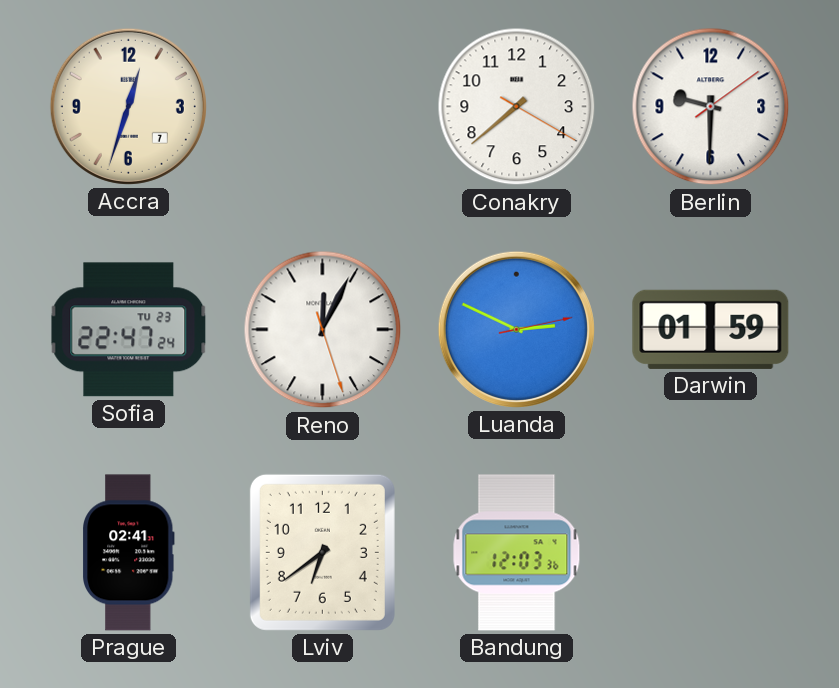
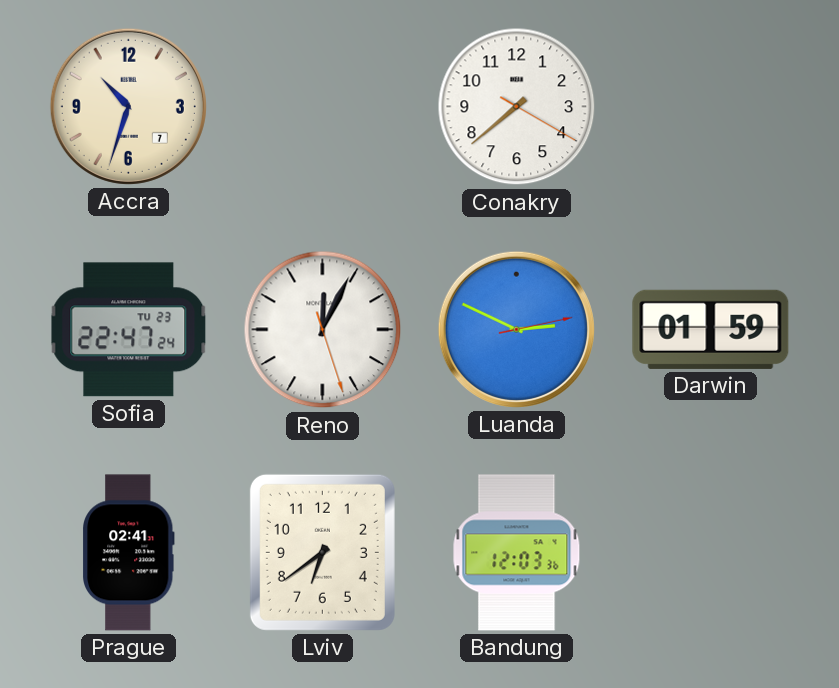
Accra: 12:33 -> 10:33
Berlin: 9:30 -> none
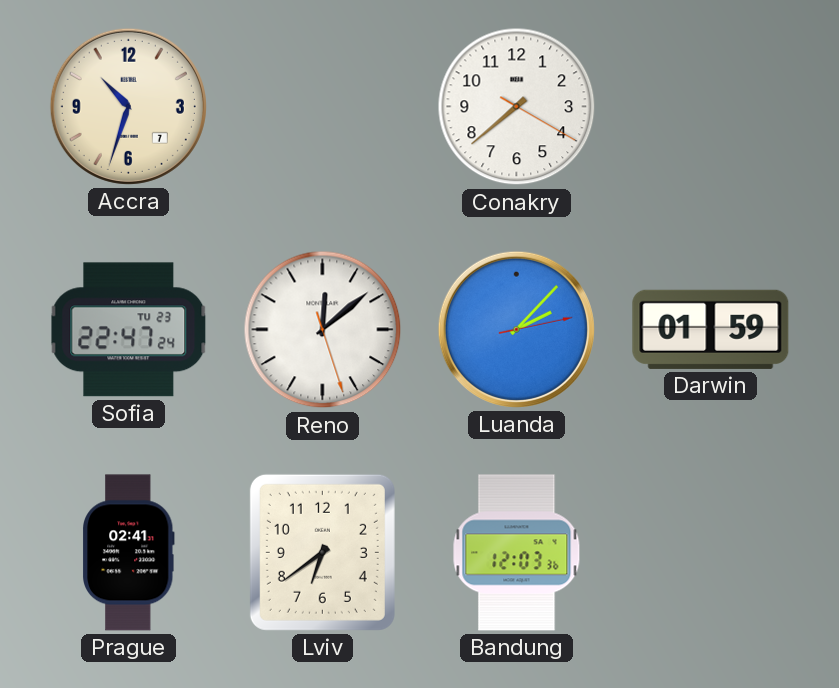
Reno: 12:04 -> 12:08
Luanda: 2:49 -> 2:07
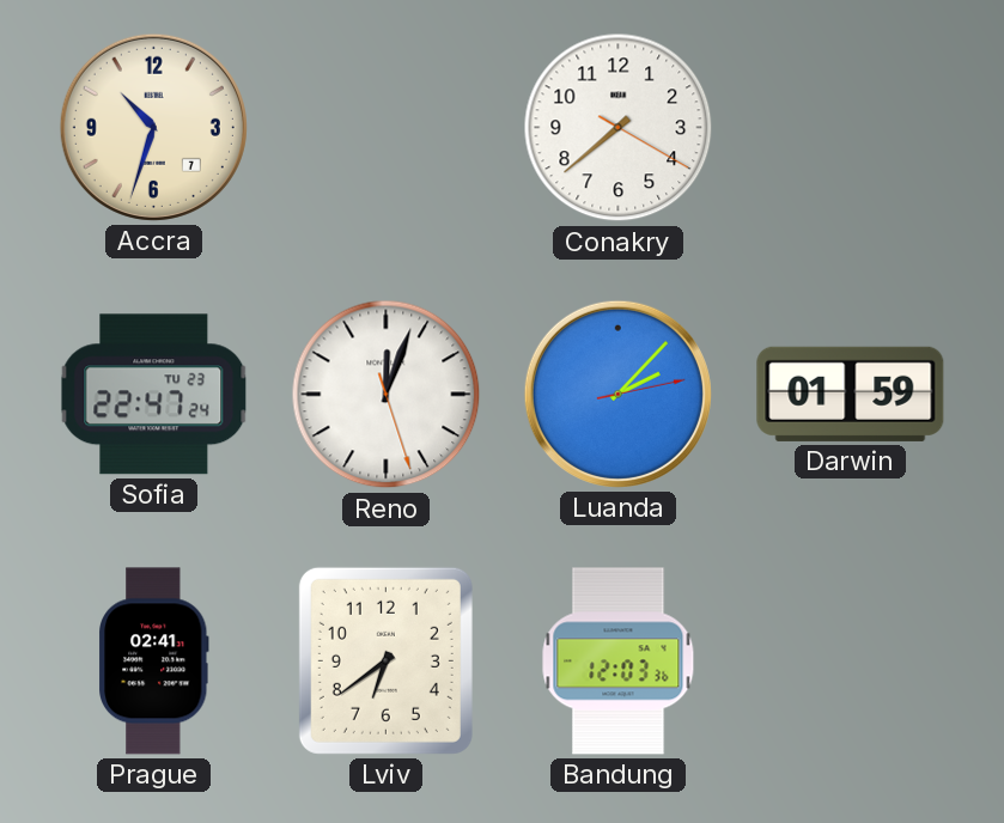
Reno: 12:08 -> 12:03
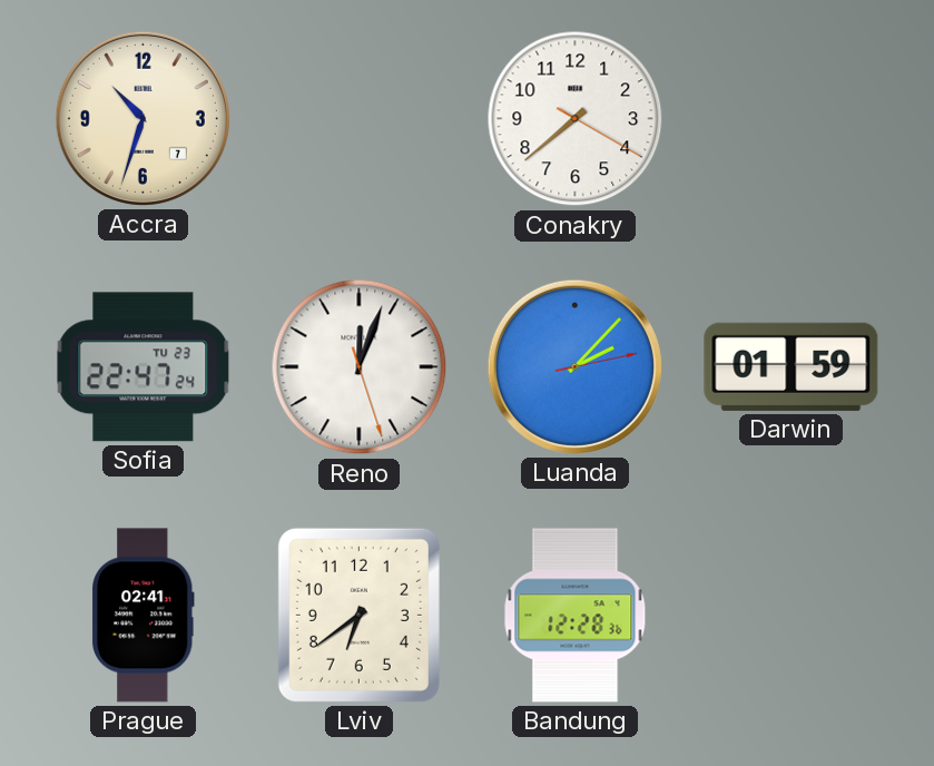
Bandung: 12:03 -> 12:28
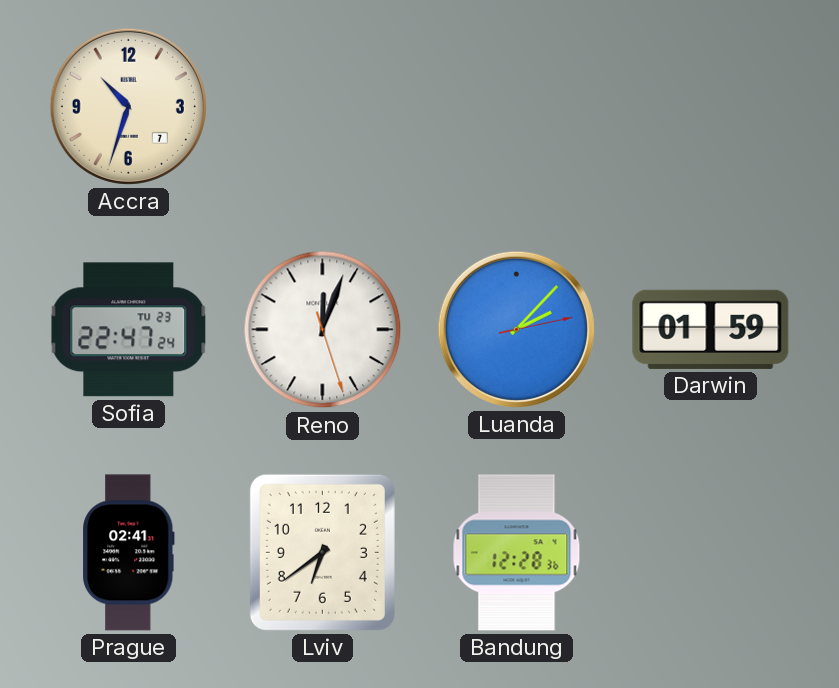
Conakry: 7:38 -> none
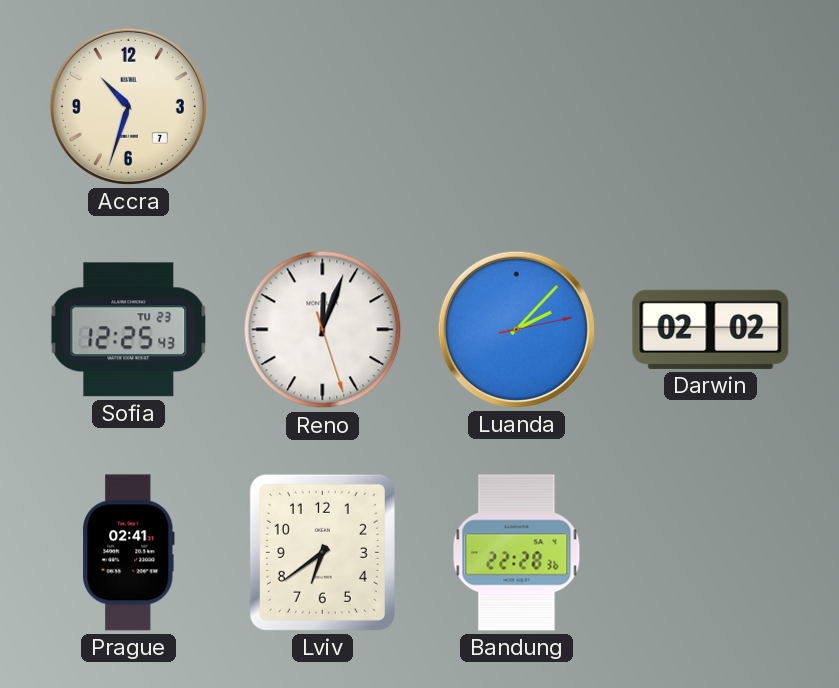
Sofia: 22:47 -> 12:25
Darwin: 01:59 -> 02:02
Bandung: 12:28 -> 22:28
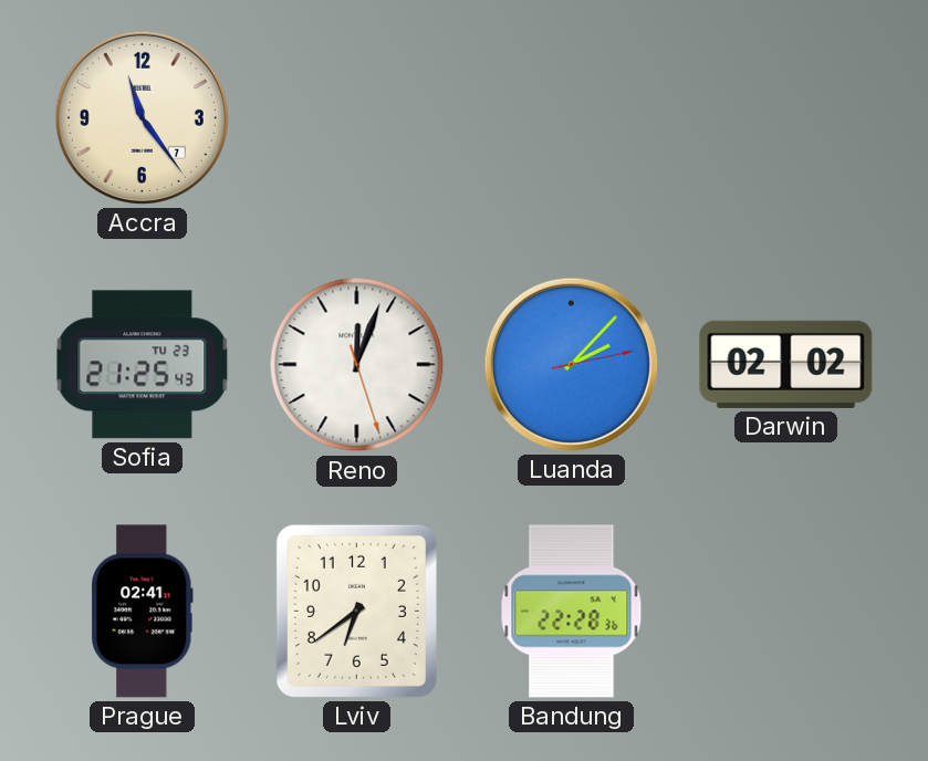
Accra: 10:33 -> 11:24
Sofia: 12:25 -> 21:25
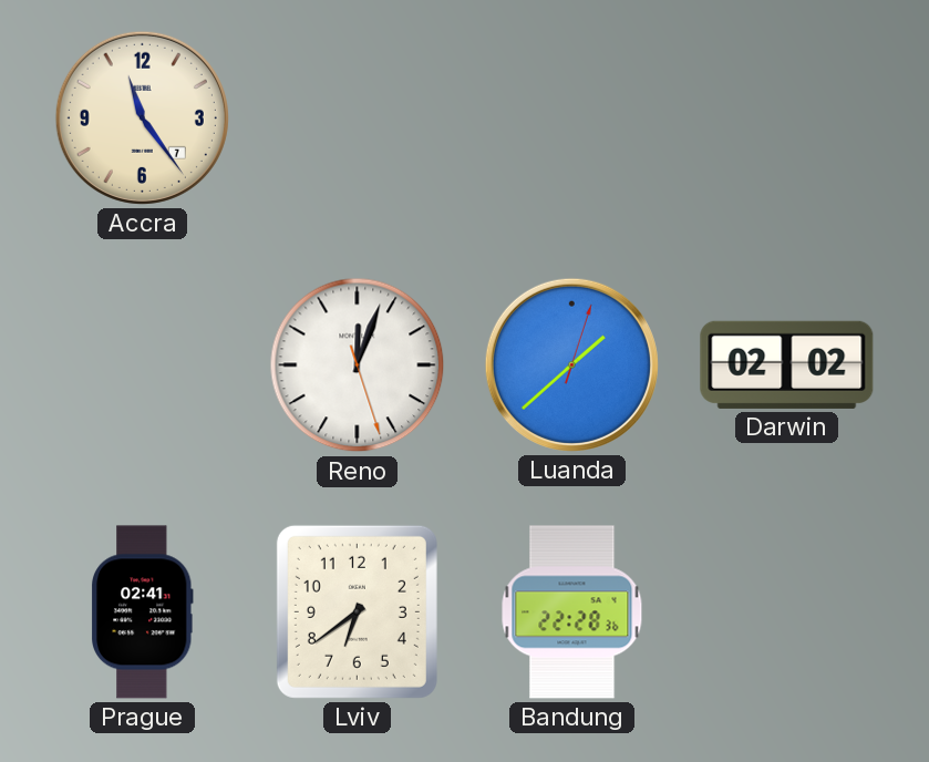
Sofia: 21:25 -> none
Luanda: 2:07 -> 1:38
